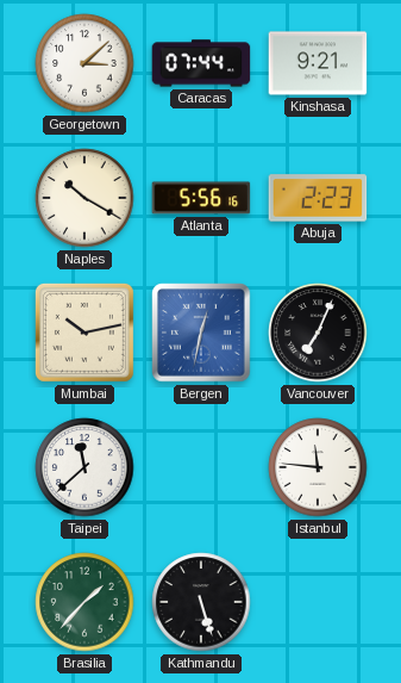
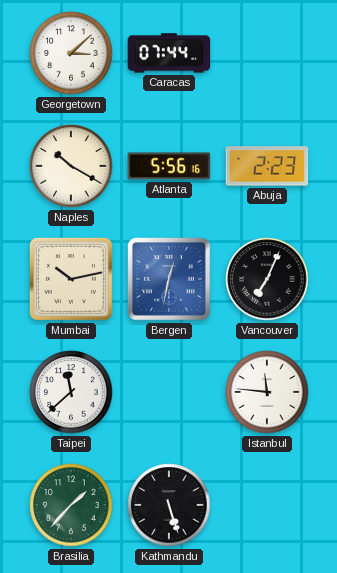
Kinshasa: 9:21 -> none
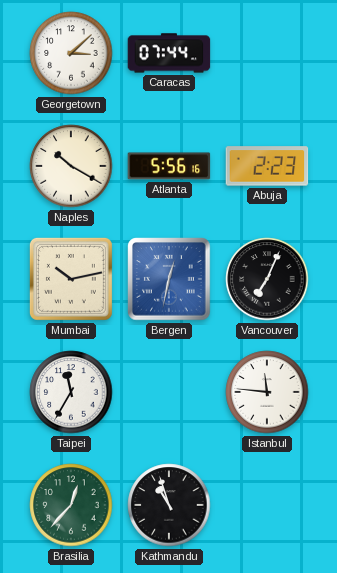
Taipei: 11:38 -> 11:35
Brasilia: 1:37 -> 12:37
Kathmandu: 5:27 -> 10:57
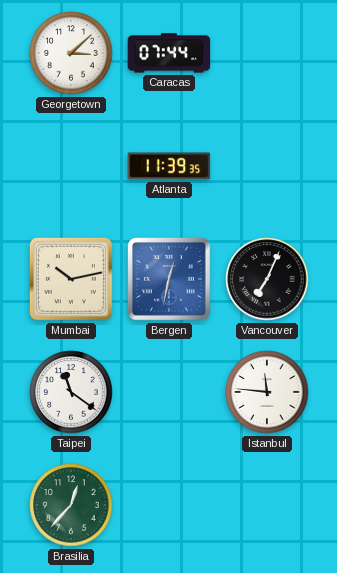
Naples: 10:20 -> none
Atlanta: 5:56 -> 11:39
Abuja: 2:23 -> none
Taipei: 11:35 -> 11:21
Kathmandu: 10:57 -> none
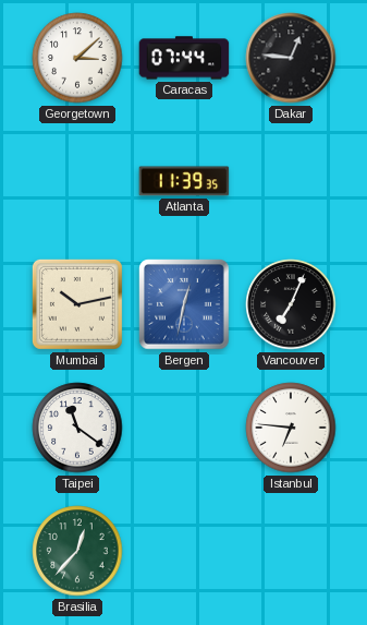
Dakar: none -> 12:46
Istanbul: 11:46 -> 6:46
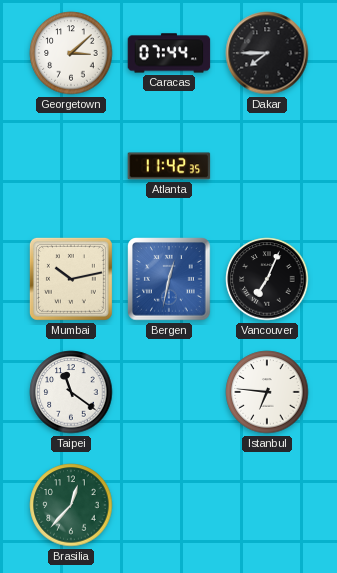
Dakar: 12:46 -> 7:45
Atlanta: 11:39 -> 11:42
